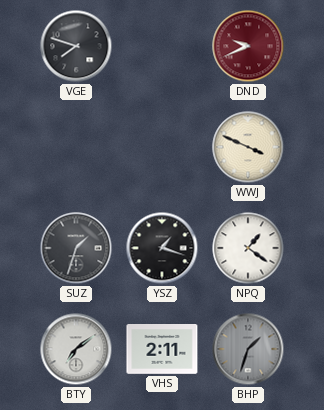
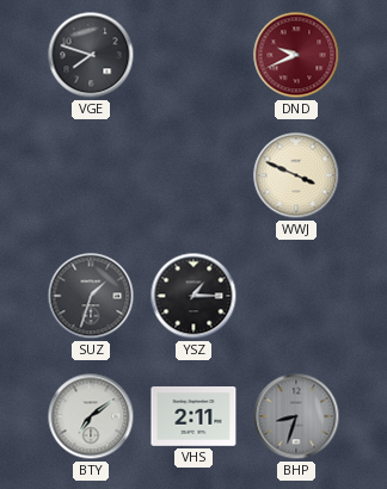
YSZ: 1:18 -> 1:15
NPQ: 1:21 -> none
BHP: 1:33 -> 8:33
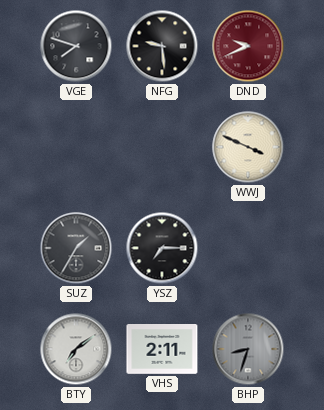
NFG: none -> 9:29
SUZ: 1:33 -> 1:35
YSZ: 1:15 -> 7:15
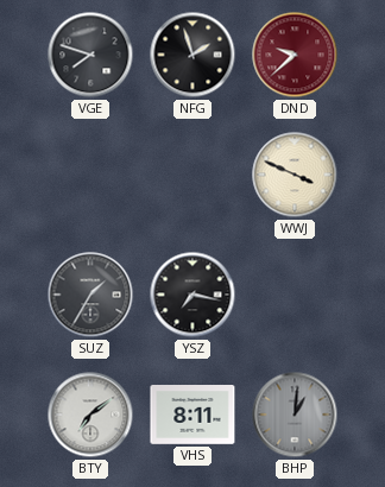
NFG: 9:29 -> 1:57
DND: 9:41 -> 9:38
YSZ: 7:15 -> 7:17
VHS: 2:11 -> 8:11
BHP: 8:33 -> 1:01
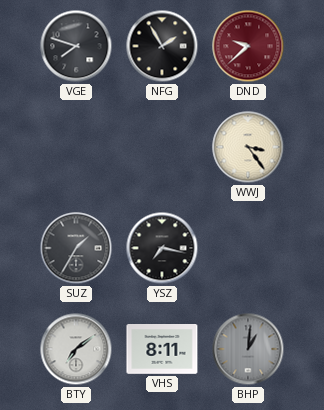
NFG: 1:57 -> 1:55
WWJ: 3:49 -> 3:24
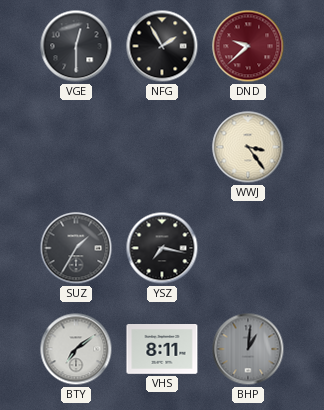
VGE: 7:48 -> 12:30
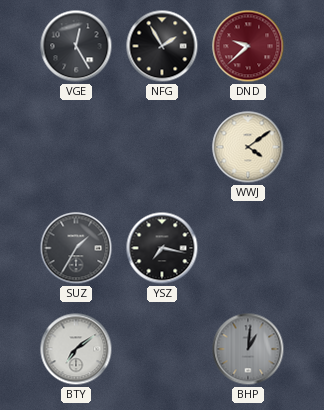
VGE: 12:30 -> 12:25
WWJ: 3:24 -> 4:09
VHS: 8:11 -> none
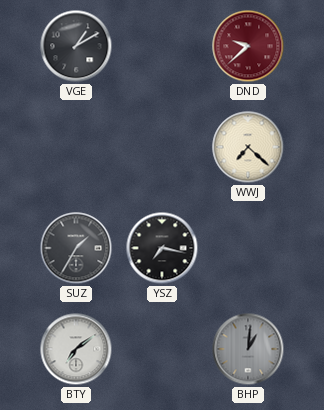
VGE: 12:25 -> 1:10
NFG: 1:55 -> none
WWJ: 4:09 -> 7:22
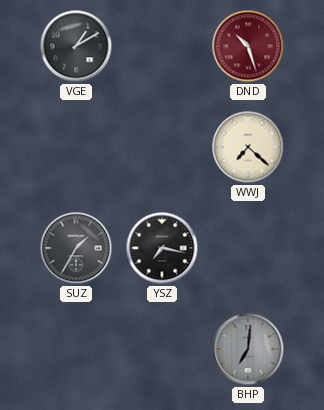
DND: 9:38 -> 10:27
BTY: 7:09 -> none
BHP: 1:01 -> 7:01
